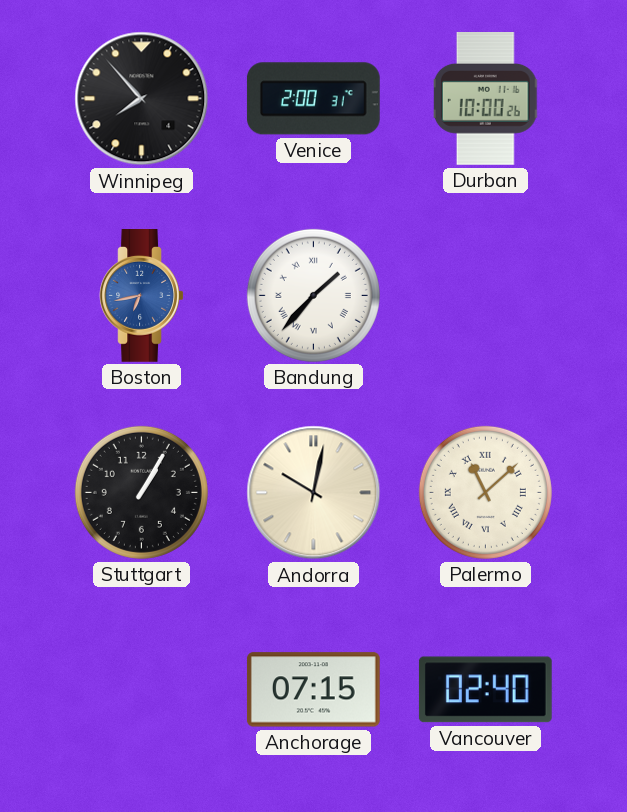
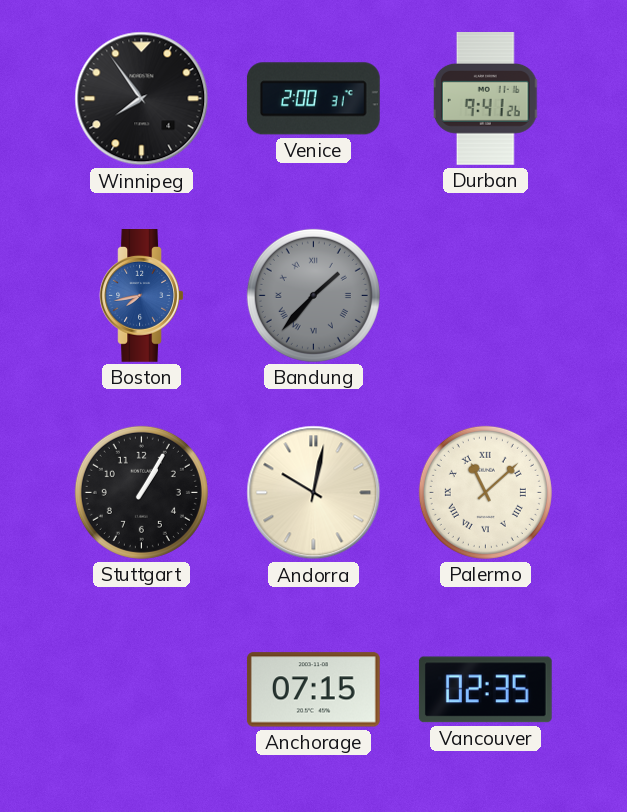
Winnipeg: 7:53 -> 7:54
Durban: 10:00 -> 9:41
Boston: 6:43 -> 7:43
Bandung dial: white -> grey
Vancouver: 02:40 -> 02:35
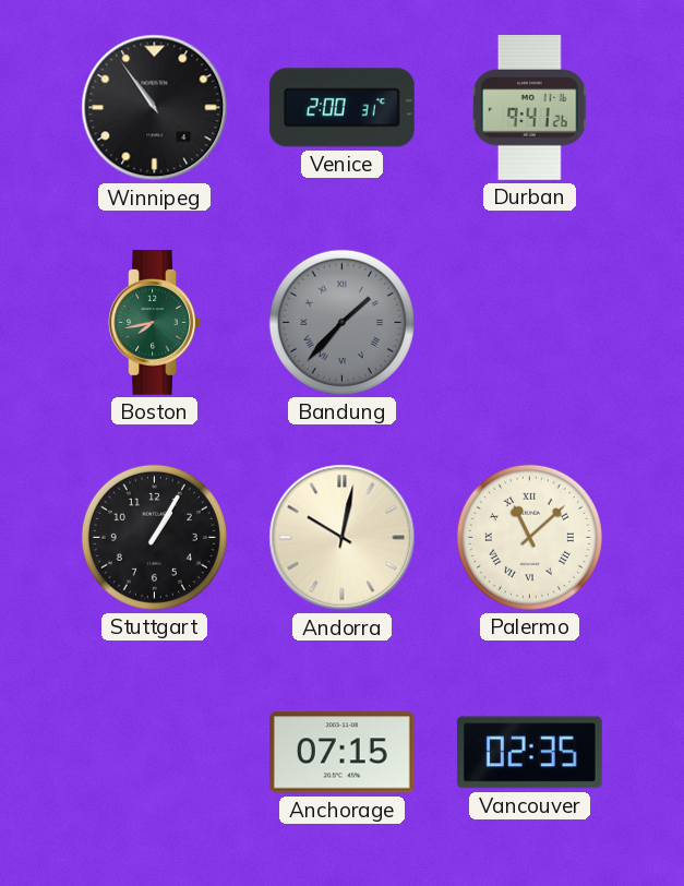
Winnipeg: 7:54 -> 10:54
Boston dial: blue -> green
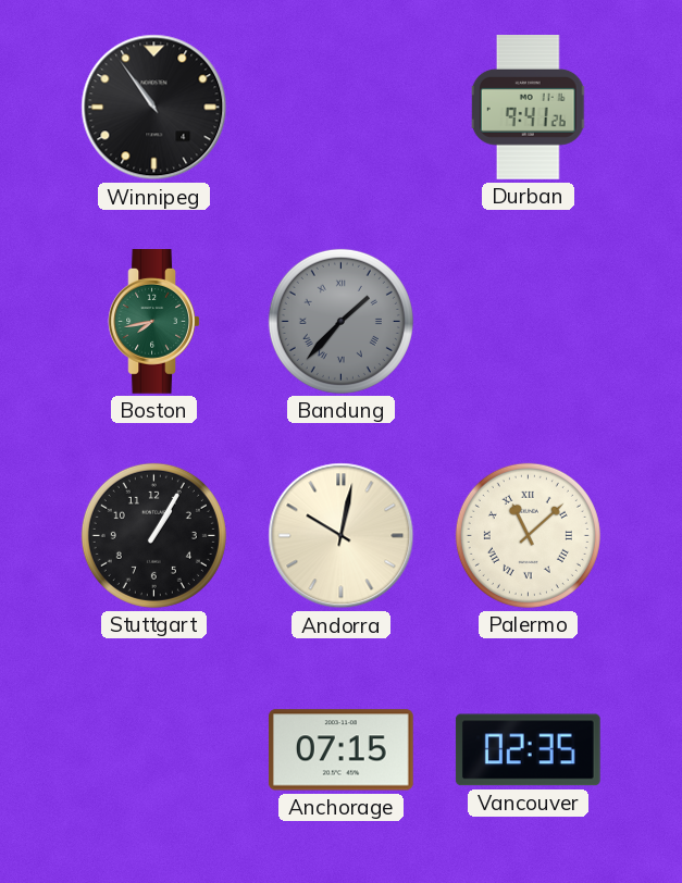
Venice: 2:00 -> none
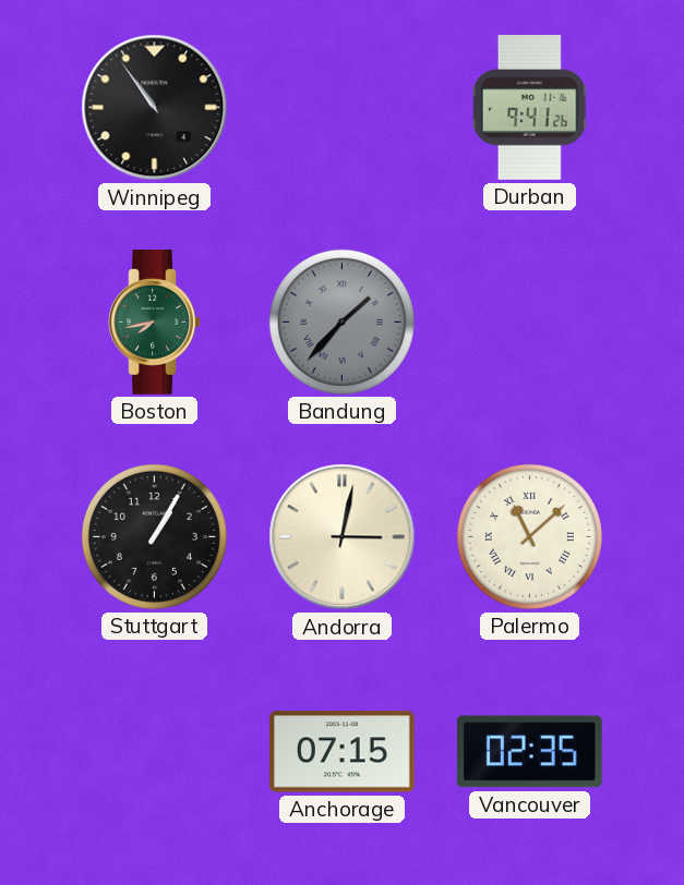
Andorra: 10:02 -> 3:02
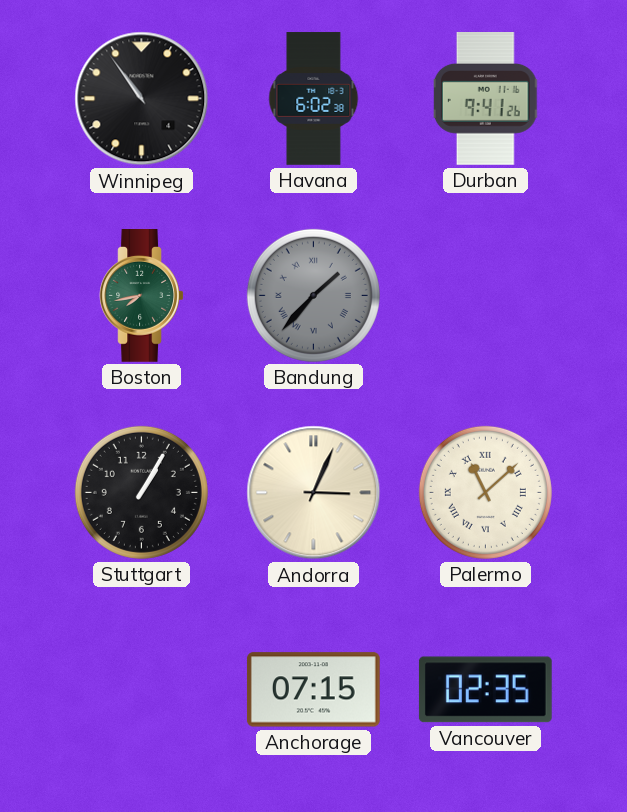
Havana: none -> 6:02
Andorra: 3:02 -> 3:04
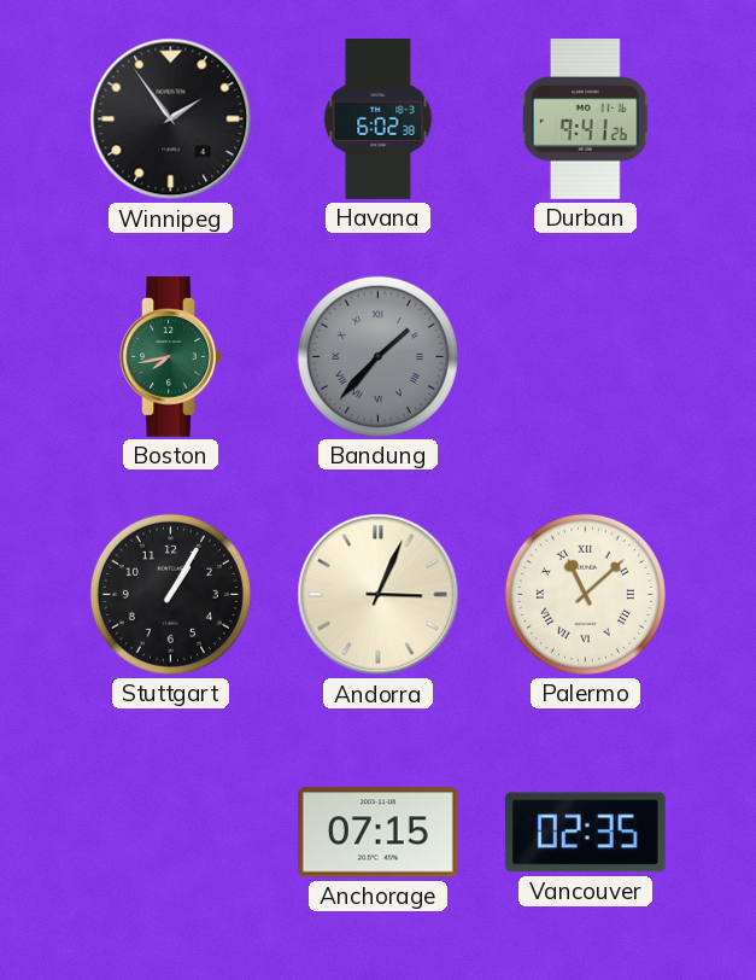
Winnipeg: 10:54 -> 1:54
